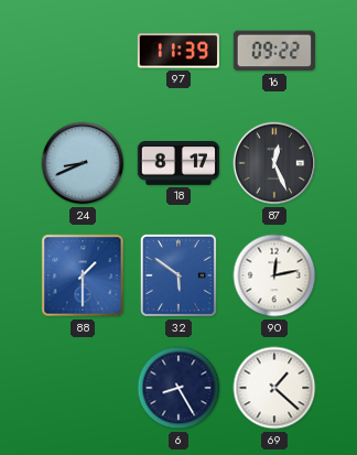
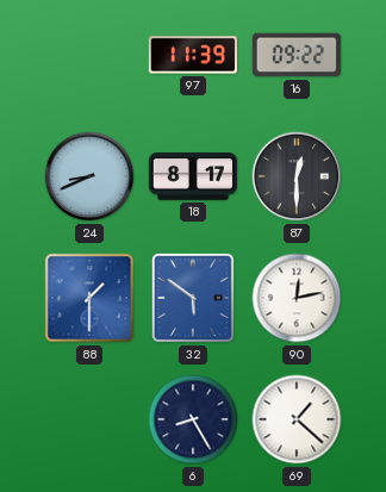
87: 12:26 -> 12:30
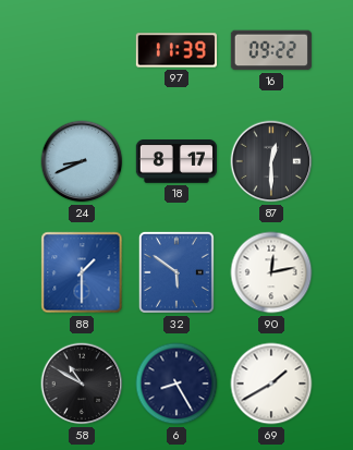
58: none -> 10:50
69: 1:22 -> 1:40
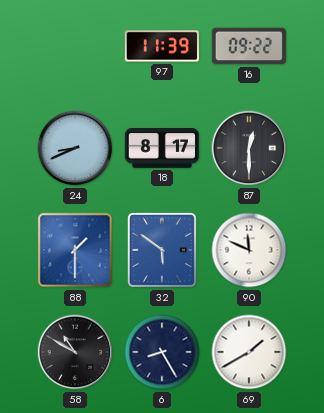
90: 12:13 -> 11:49
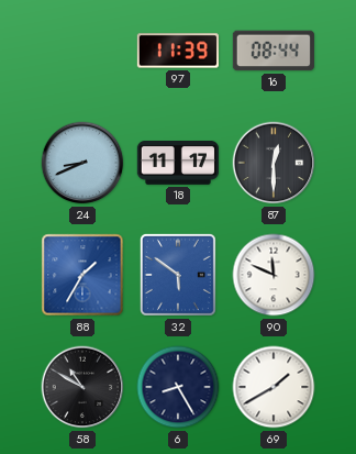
16: 09:22 -> 08:44
18: 8:17 -> 11:17
88: 1:30 -> 1:35
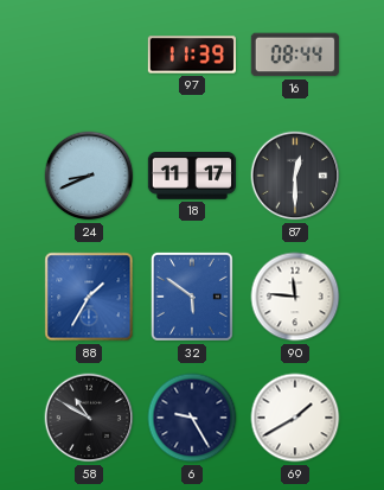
90: 11:49 -> 11:46
6: 8:25 -> 9:25
